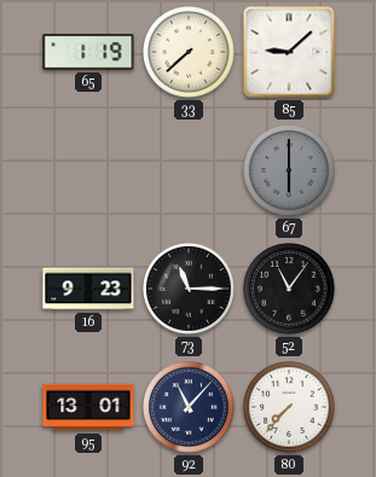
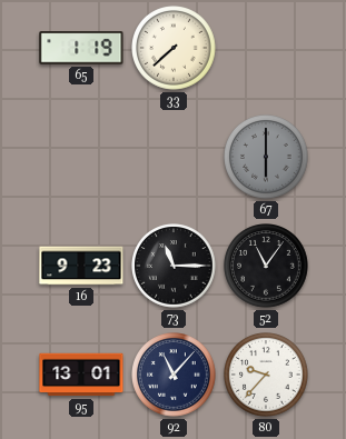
85: 9:08 -> none
80: 7:37 -> 9:37
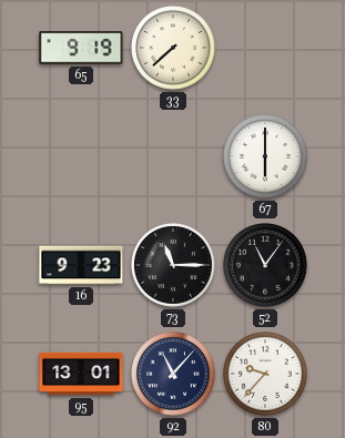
65: 1:19 -> 9:19
67 dial: grey -> white
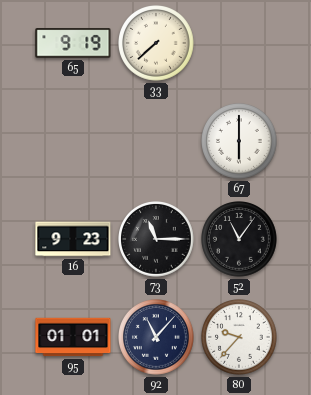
95: 13:01 -> 01:01
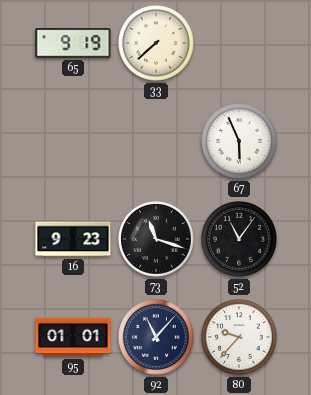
67: 6:00 -> 5:56
73: 11:15 -> 11:18
